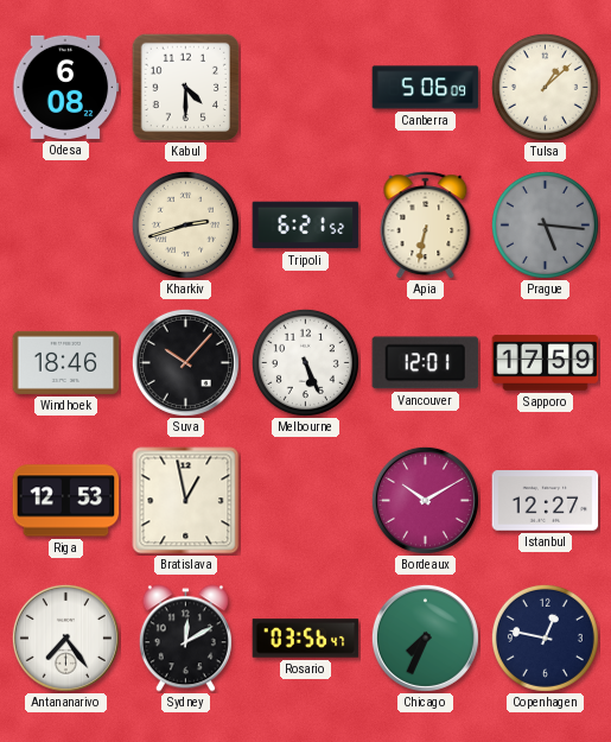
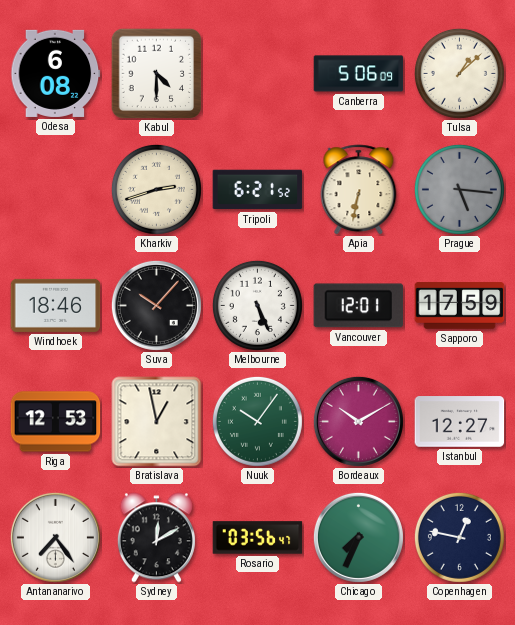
Nuuk: none -> 10:06
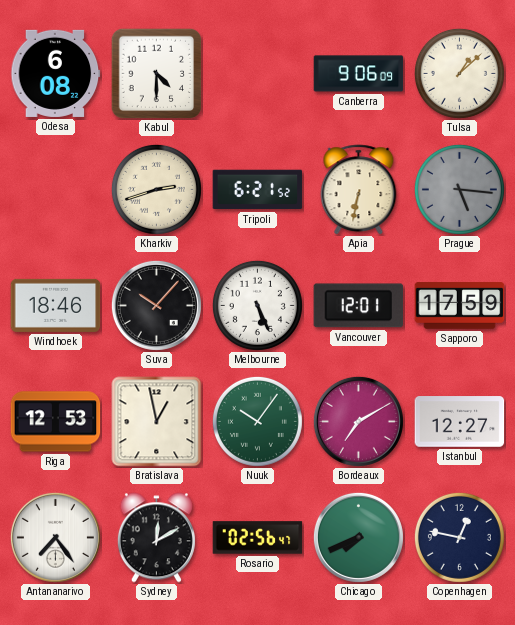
Canberra: 5:06 -> 9:06
Bordeaux: 10:10 -> 7:10
Rosario: 03:56 -> 02:56
Chicago: 7:34 -> 7:41
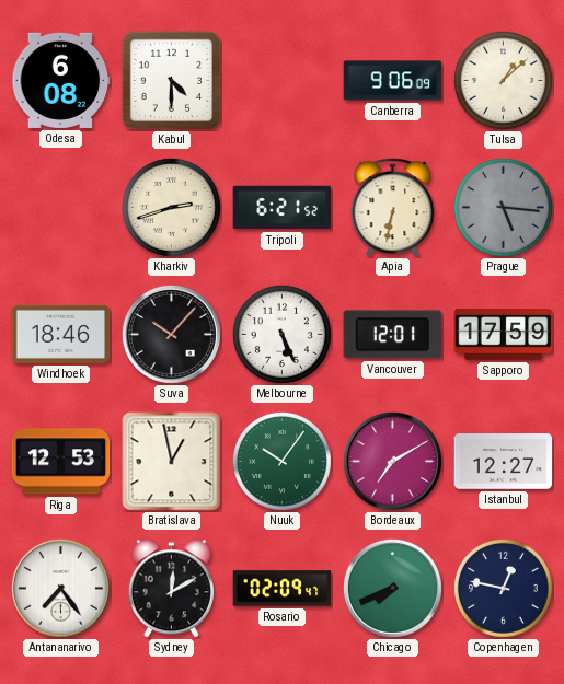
Rosario: 02:56 -> 02:09
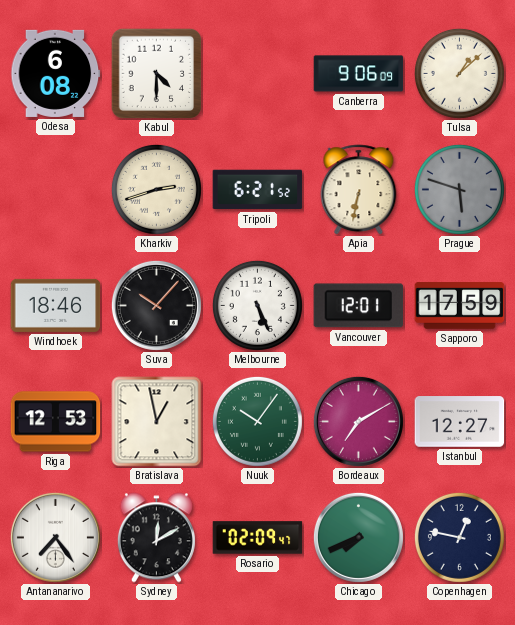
Prague: 5:16 -> 5:48
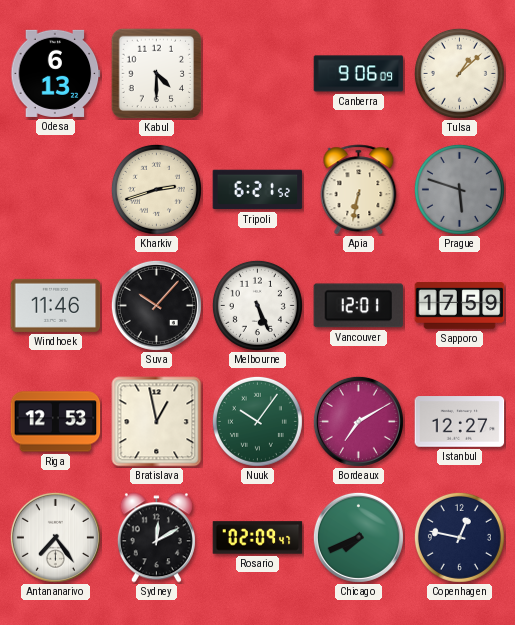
Odesa: 6:08 -> 6:13
Windhoek: 18:46 -> 11:46
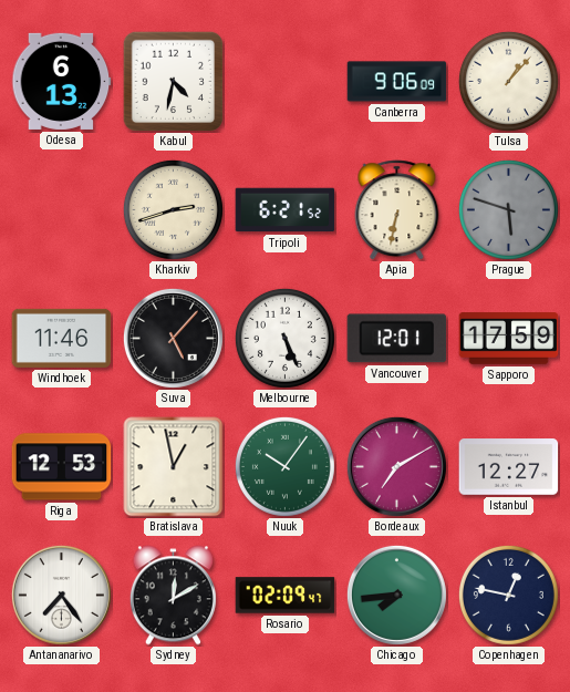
Kabul: 4:30 -> 4:32
Tulsa: 1:08 -> 1:07
Suva: 10:07 -> 5:07
Chicago: 7:41 -> 7:44
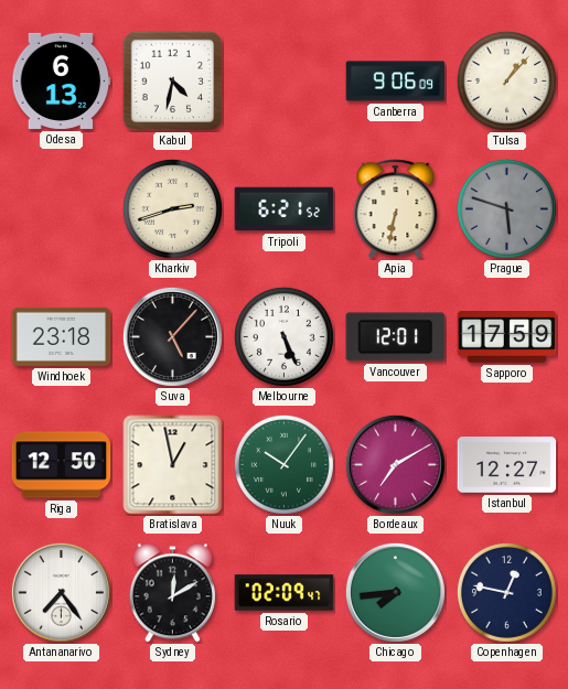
Windhoek: 11:46 -> 23:18
Riga: 12:53 -> 12:50
